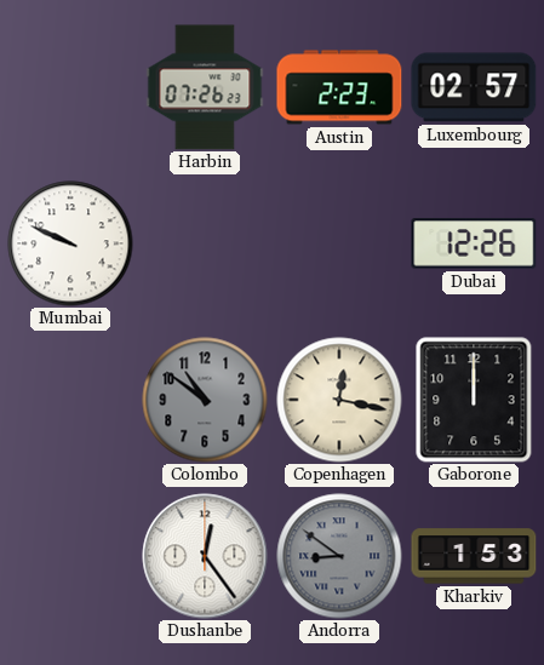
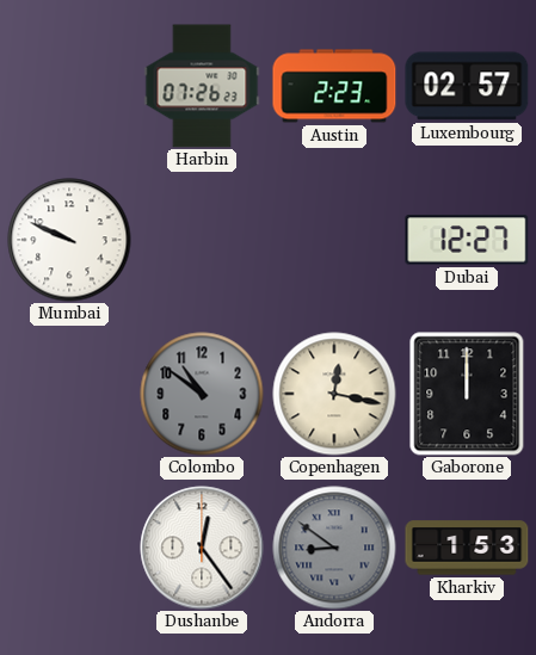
Dubai: 12:26 -> 12:27
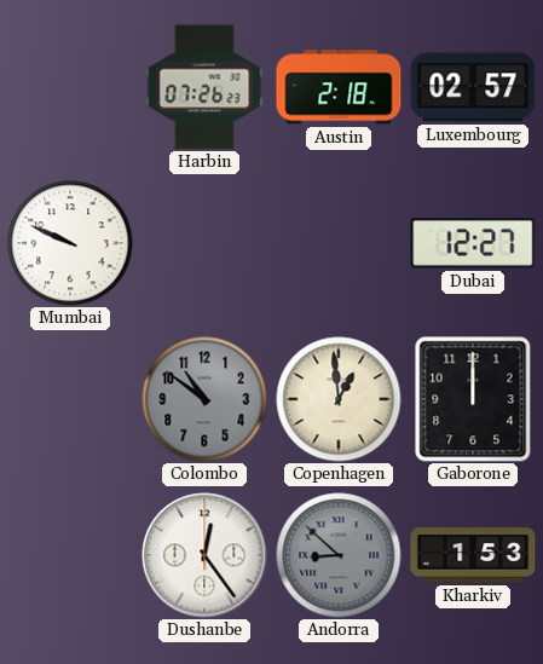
Austin: 2:23 -> 2:18
Copenhagen: 12:17 -> 12:59
Andorra: 8:51 -> 8:52
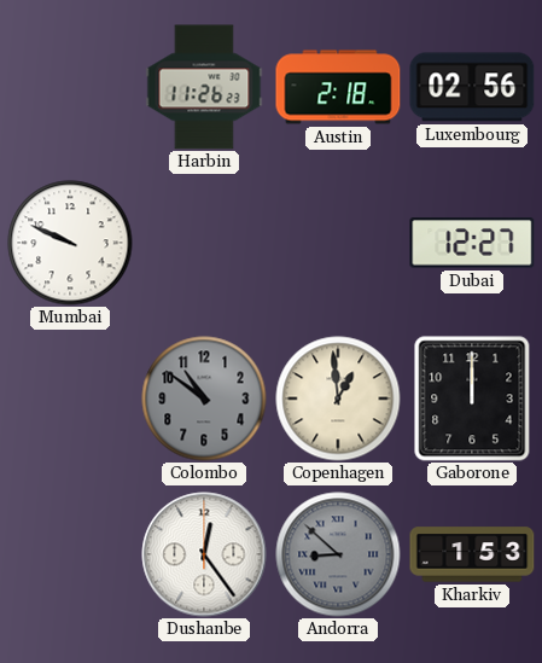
Harbin: 07:26 -> 11:26
Luxembourg: 02:57 -> 02:56
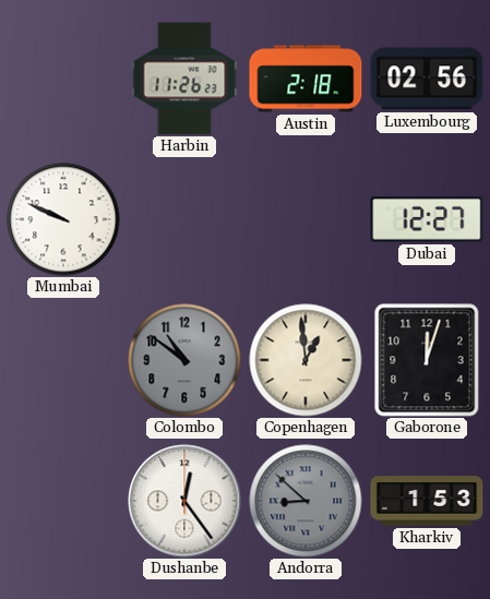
Gaborone: 12:00 -> 12:03
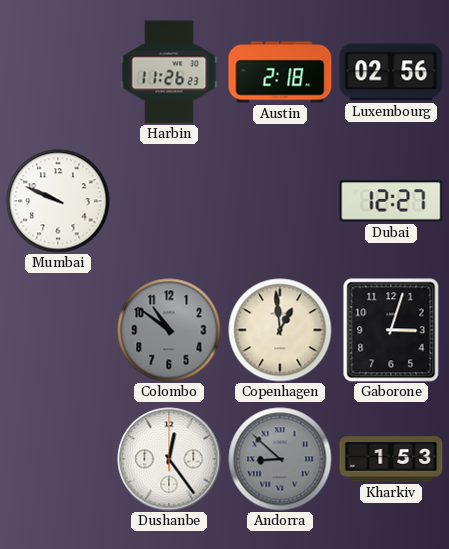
Gaborone: 12:03 -> 3:03
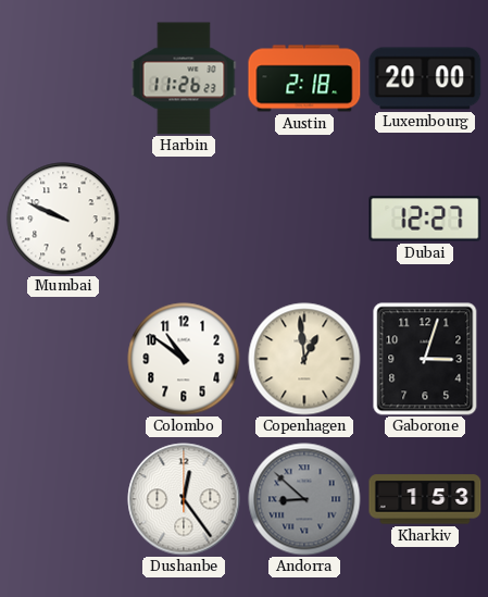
Luxembourg: 02:56 -> 20:00
Colombo dial: grey -> white
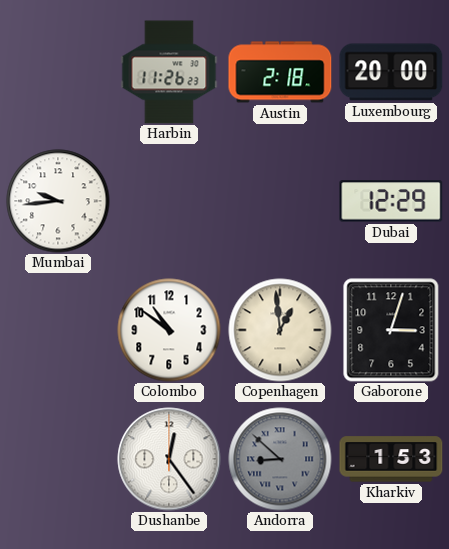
Mumbai: 9:49 -> 9:44
Dubai: 12:27 -> 12:29
